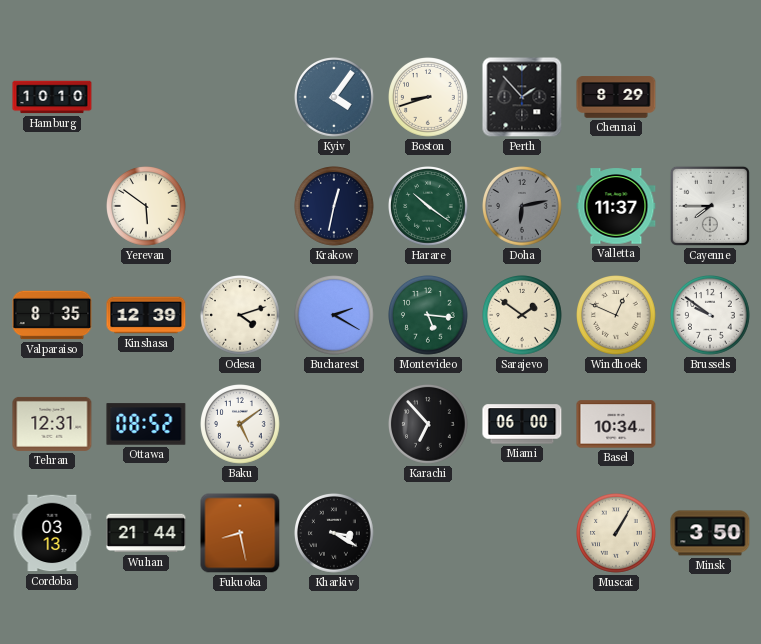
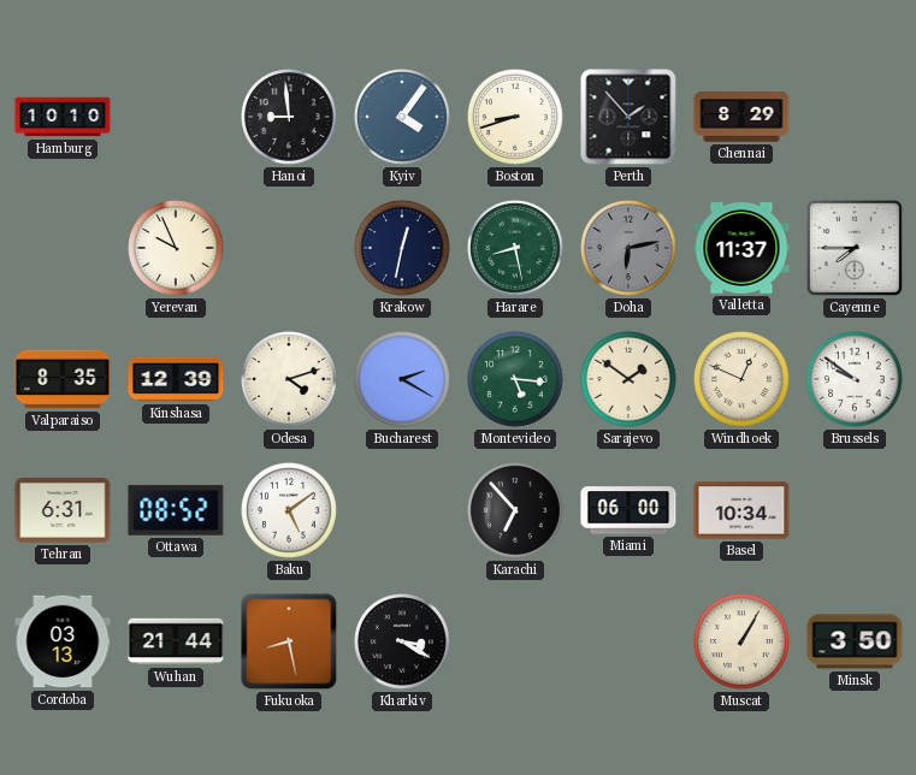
Hanoi: none -> 8:59
Yerevan: 5:51 -> 9:56
Harare: 10:21 -> 8:28
Tehran: 12:31 -> 6:31
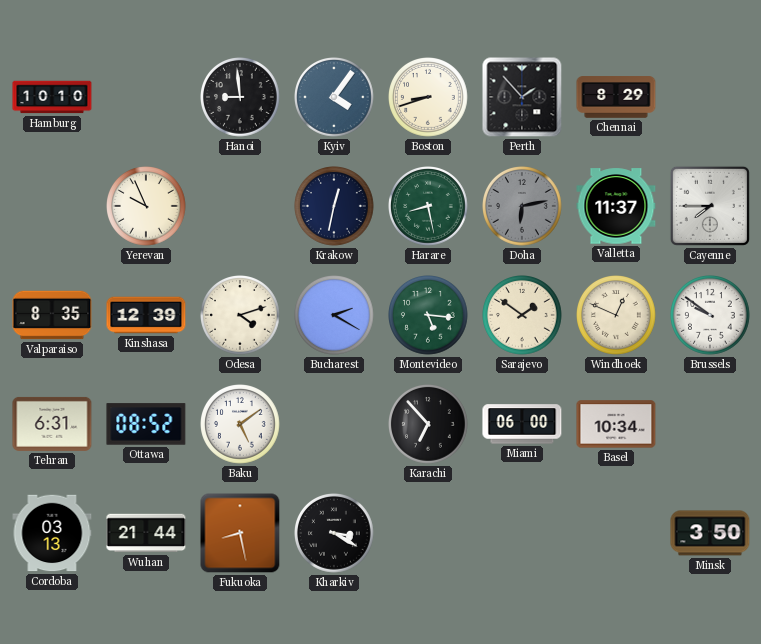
Muscat: 1:05 -> none
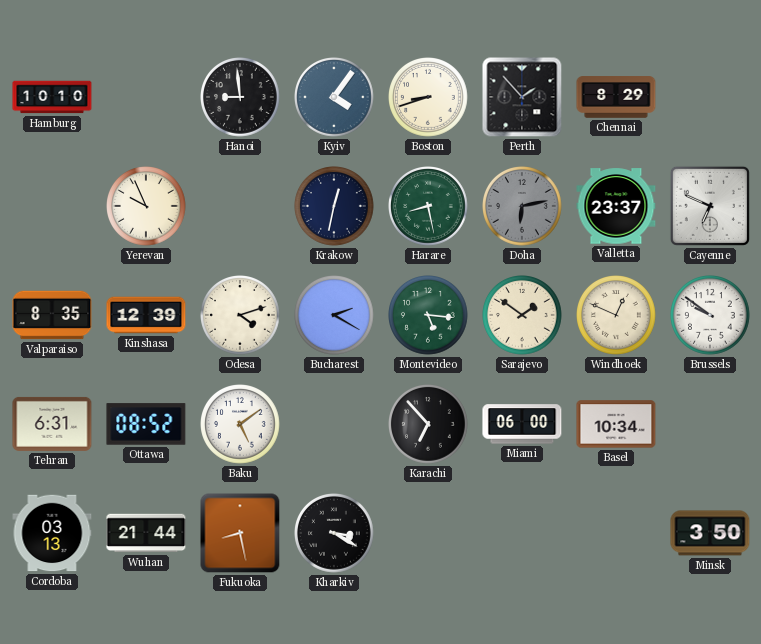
Valletta: 11:37 -> 23:37
Cayenne: 7:45 -> 6:49
